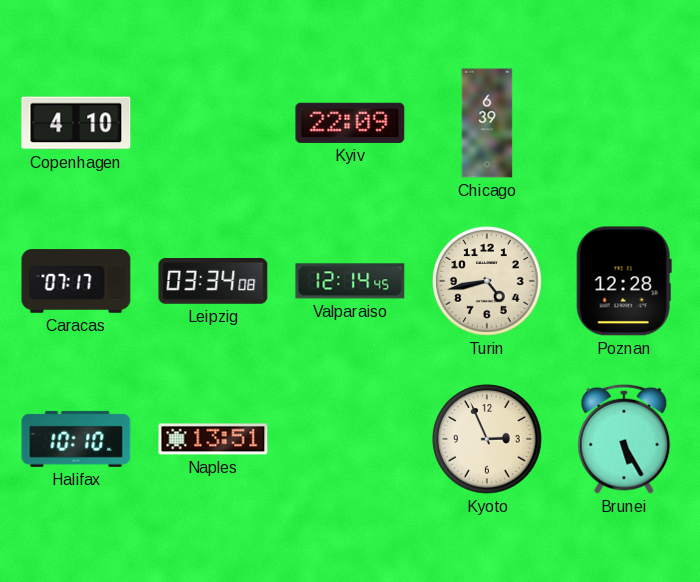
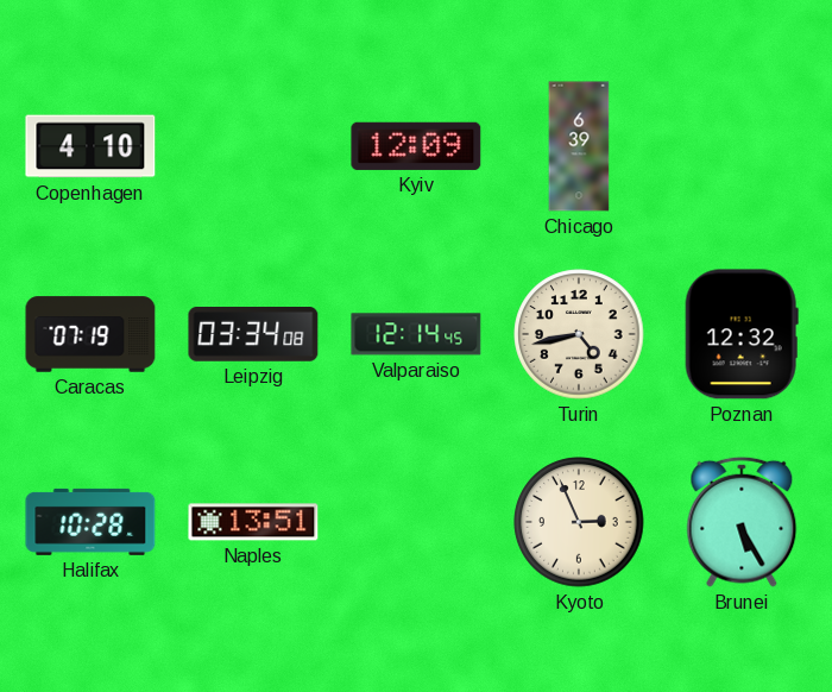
Kyiv: 22:09 -> 12:09
Caracas: 07:17 -> 07:19
Poznan: 12:28 -> 12:32
Halifax: 10:10 -> 10:28
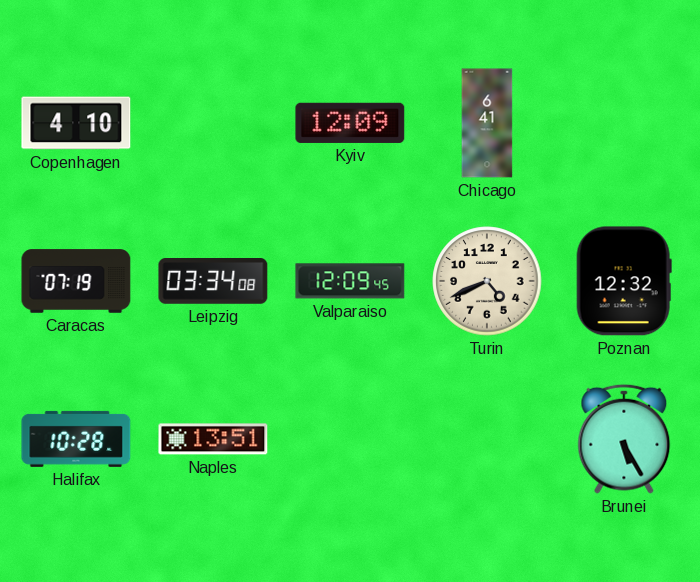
Chicago: 6:39 -> 6:41
Valparaiso: 12:14 -> 12:09
Turin: 4:43 -> 4:41
Kyoto: 2:56 -> none
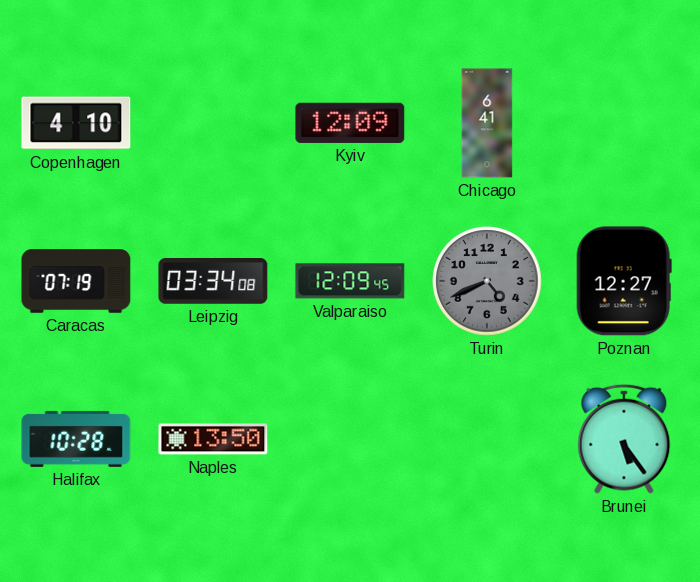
Turin dial: cream -> grey
Poznan: 12:32 -> 12:27
Naples: 13:51 -> 13:50
Brunei: 5:25 -> 5:24
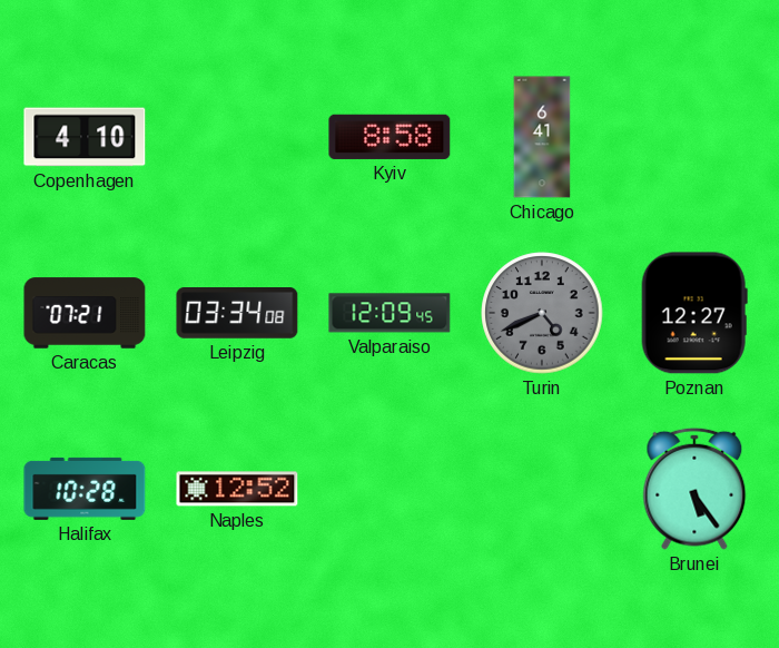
Kyiv: 12:09 -> 8:58
Caracas: 07:19 -> 07:21
Naples: 13:50 -> 12:52
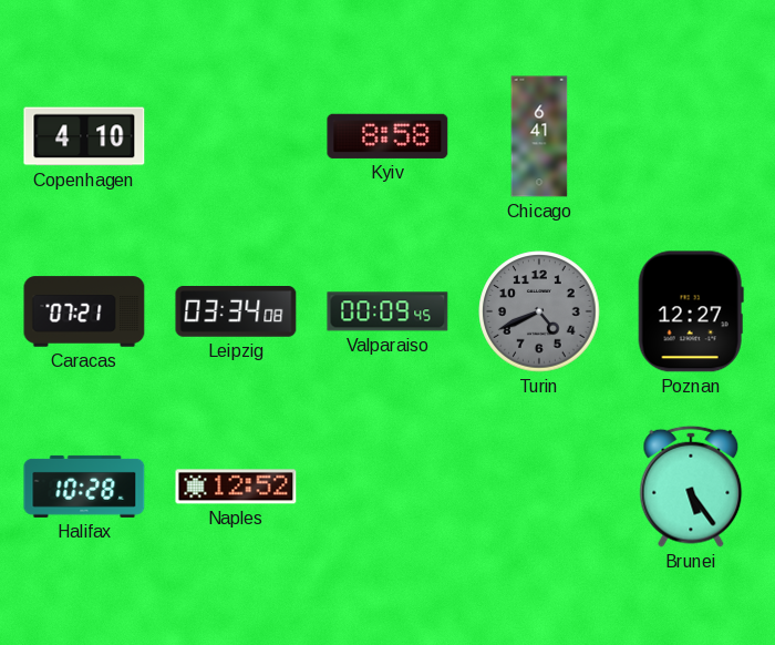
Valparaiso: 12:09 -> 00:09
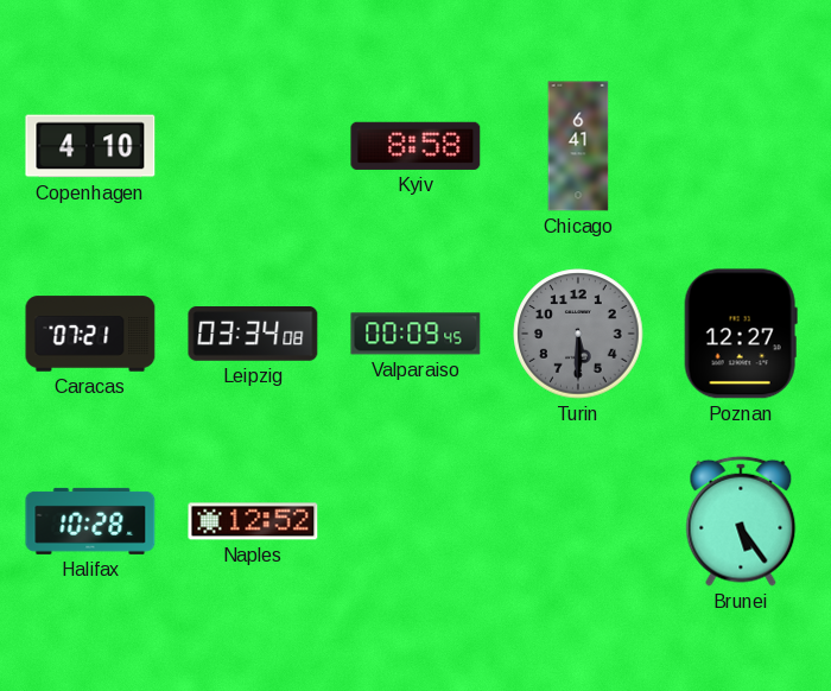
Turin: 4:41 -> 5:30
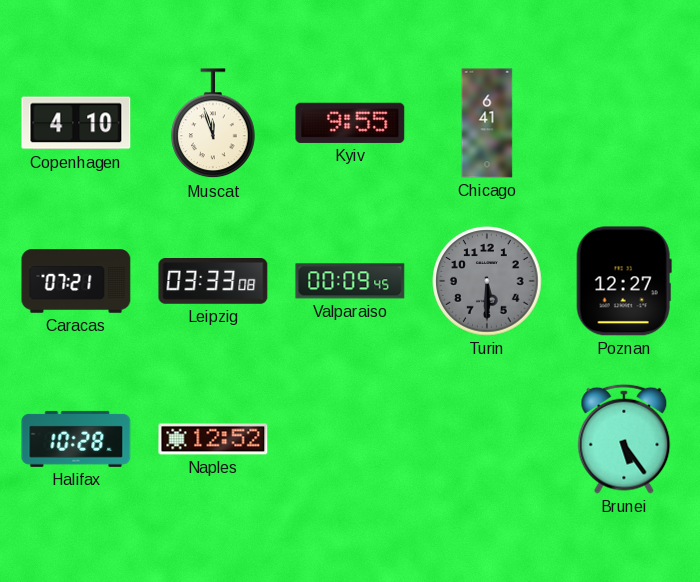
Muscat: none -> 11:57
Kyiv: 8:58 -> 9:55
Leipzig: 03:34 -> 03:33
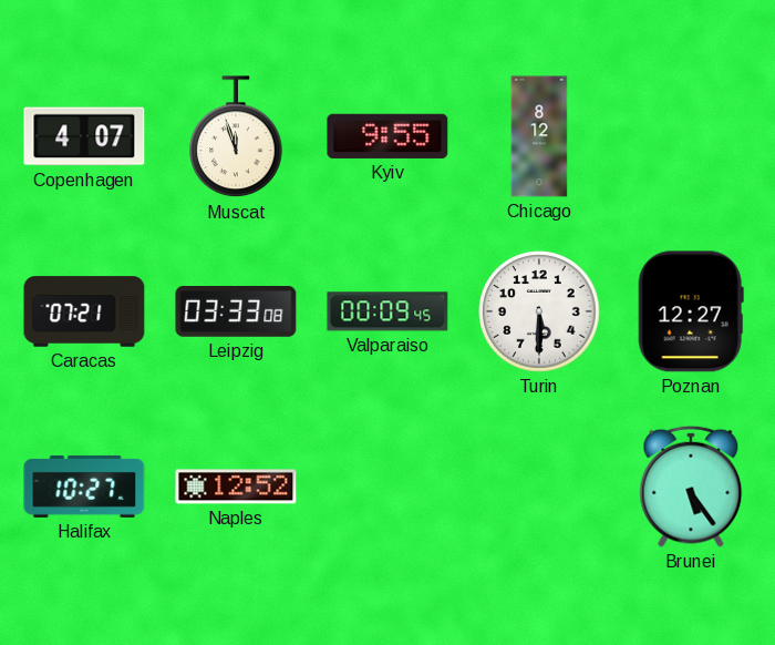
Copenhagen: 4:10 -> 4:07
Chicago: 6:41 -> 8:12
Turin dial: grey -> white
Halifax: 10:28 -> 10:27
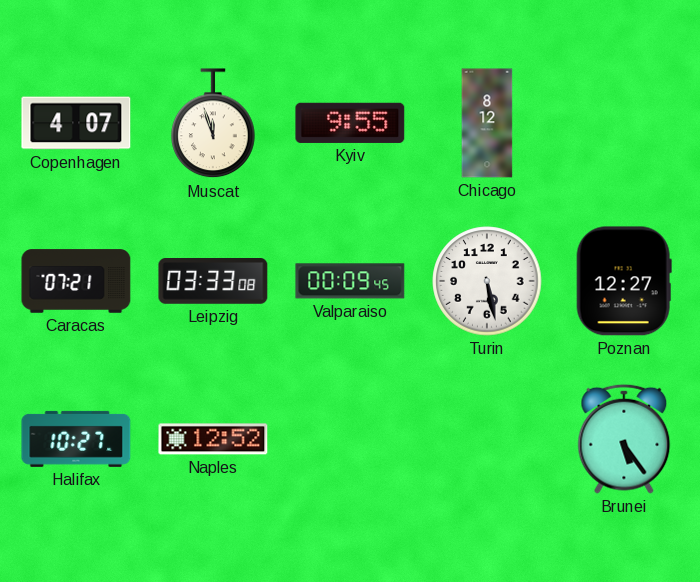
Turin: 5:30 -> 5:28
